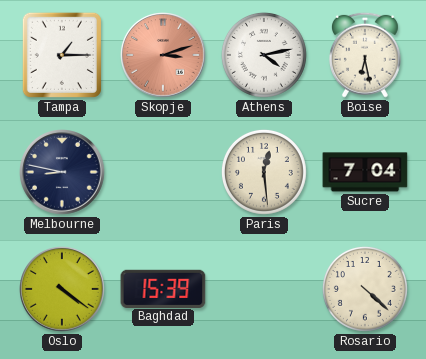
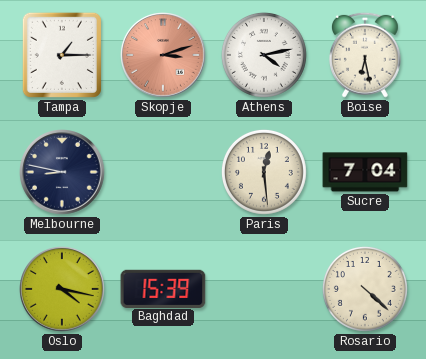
Oslo: 4:21 -> 4:17
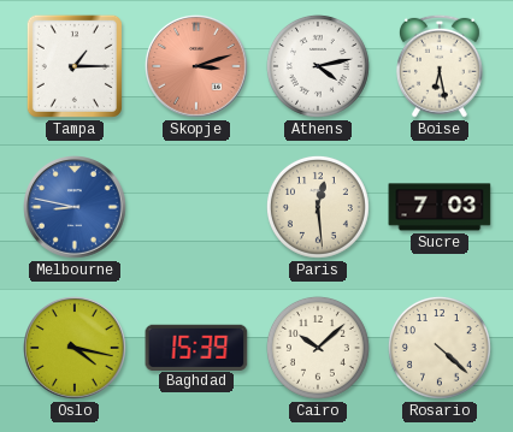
Melbourne dial: navy -> blue
Sucre: 7:04 -> 7:03
Cairo: none -> 10:08
